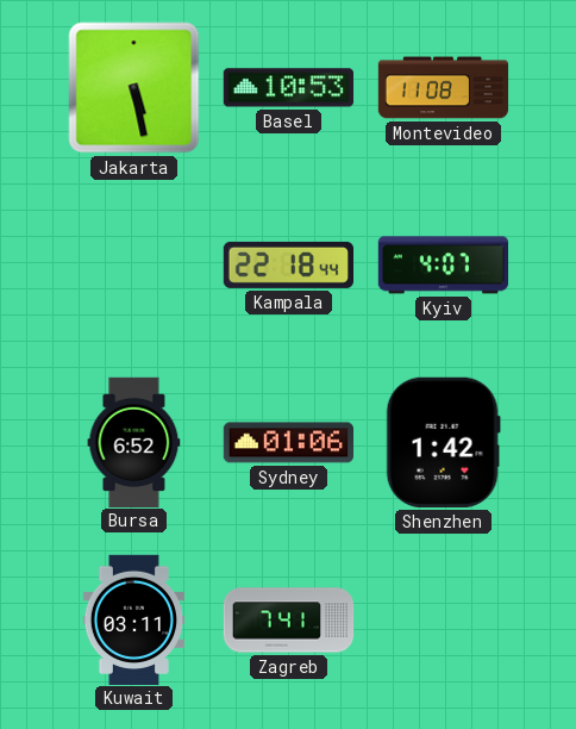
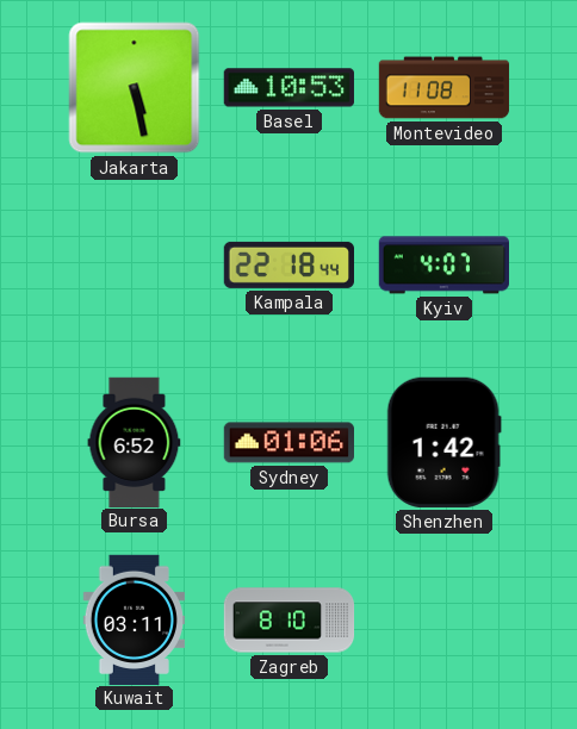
Zagreb: 7:41 -> 8:10
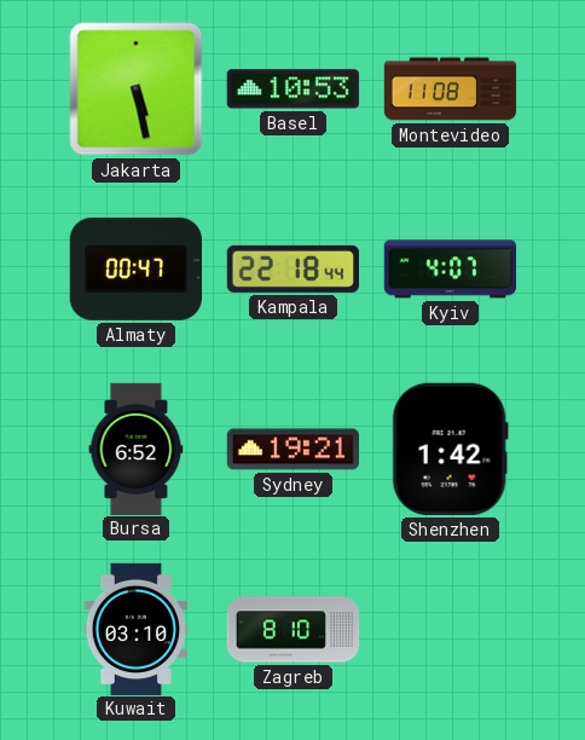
Almaty: none -> 00:47
Sydney: 01:06 -> 19:21
Kuwait: 03:11 -> 03:10
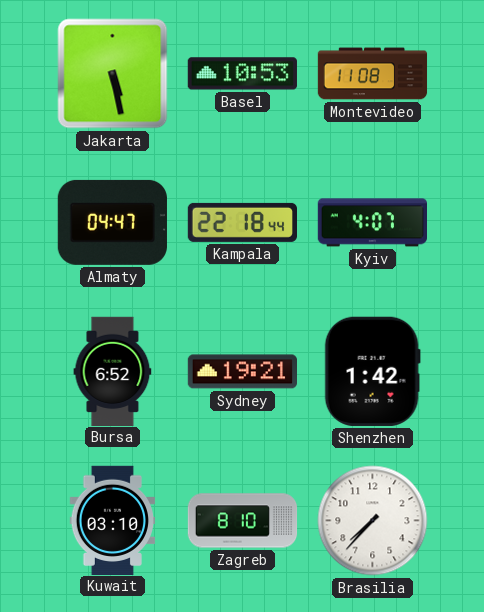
Almaty: 00:47 -> 04:47
Brasilia: none -> 7:37
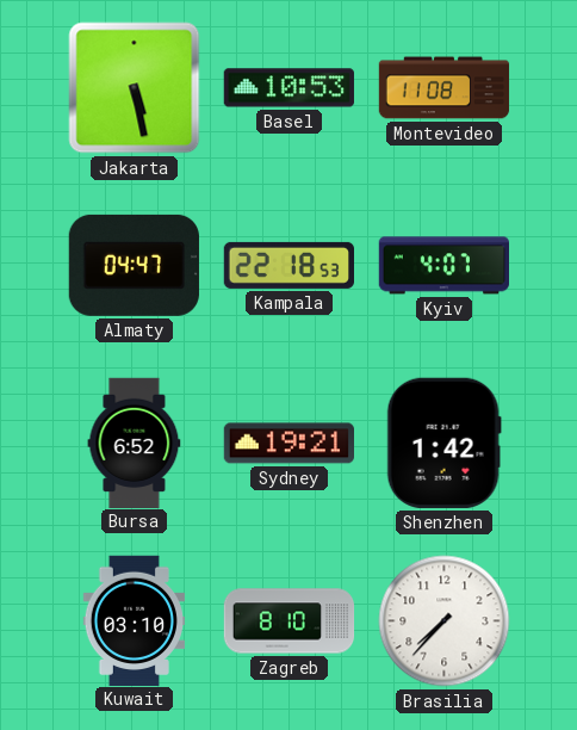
Kampala: 22:18:44 -> 22:18:53
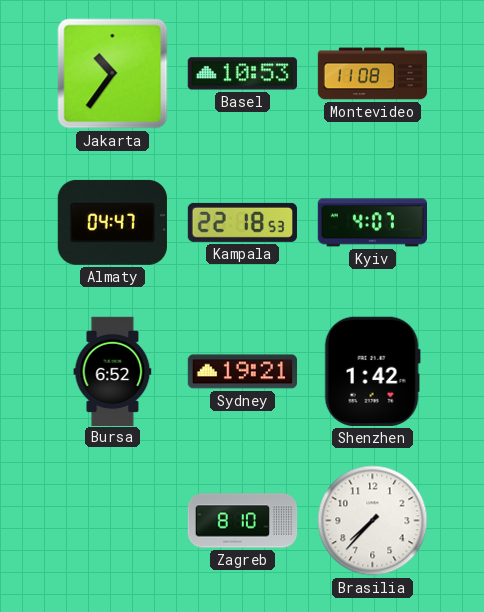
Jakarta: 5:28 -> 10:36
Kuwait: 03:10 -> none
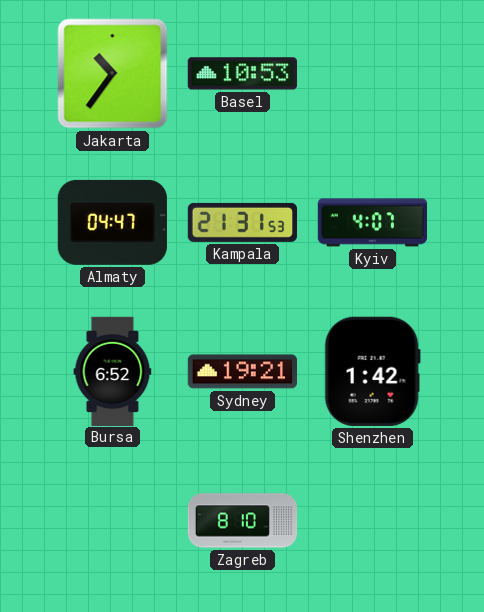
Montevideo: 11:08 -> none
Kampala: 22:18 -> 21:31
Brasilia: 7:37 -> none
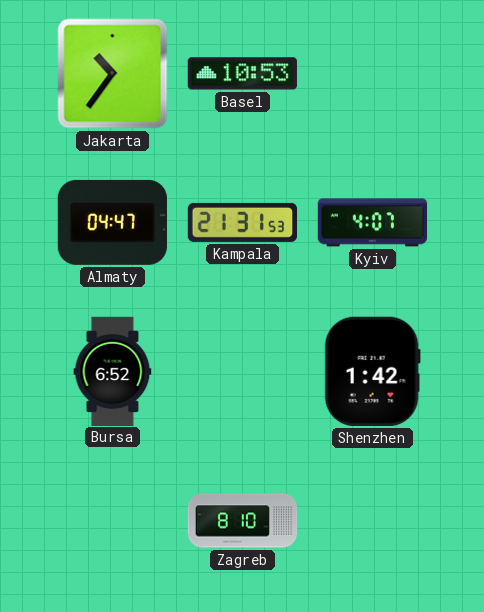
Sydney: 19:21 -> none
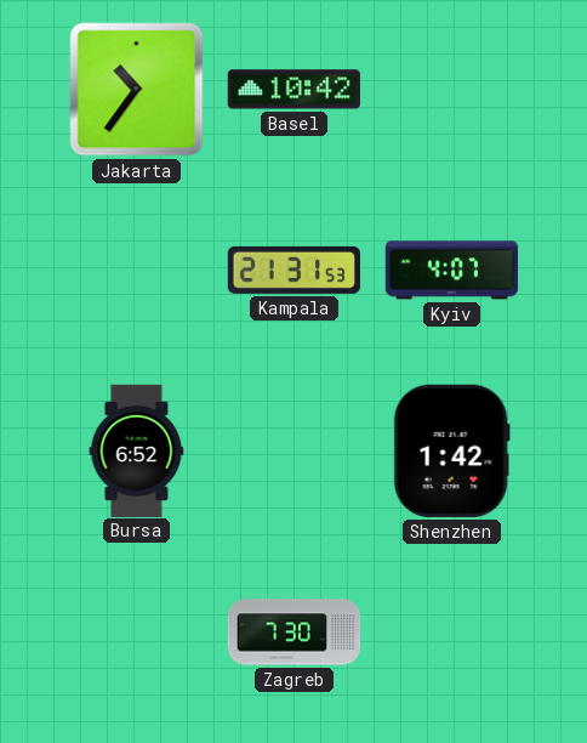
Basel: 10:53 -> 10:42
Almaty: 04:47 -> none
Zagreb: 8:10 -> 7:30
